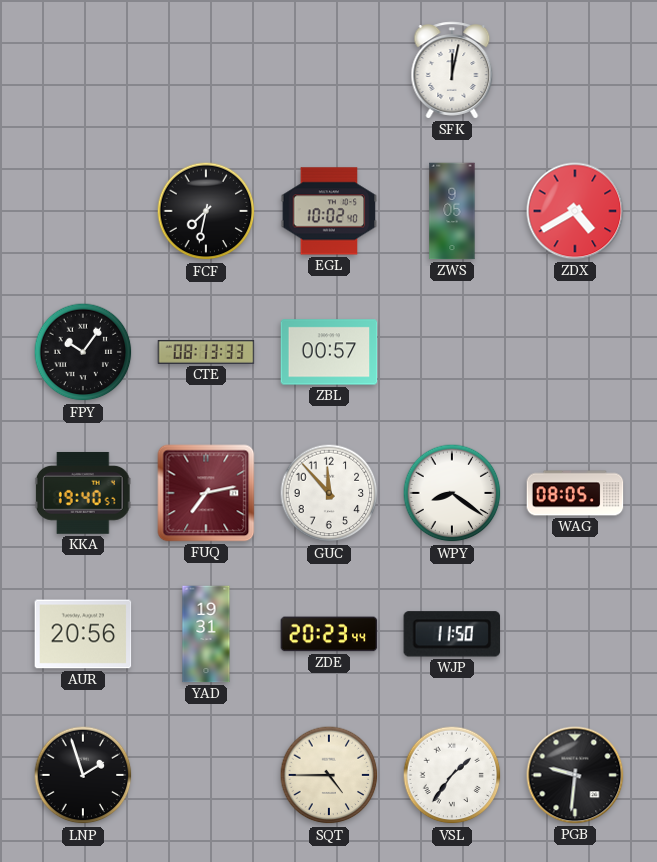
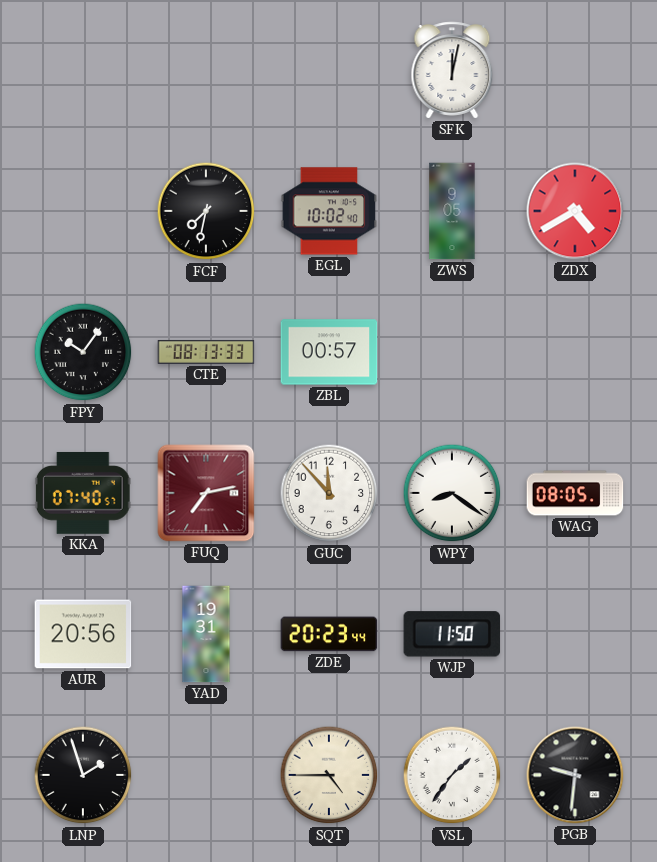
KKA: 19:40 -> 07:40
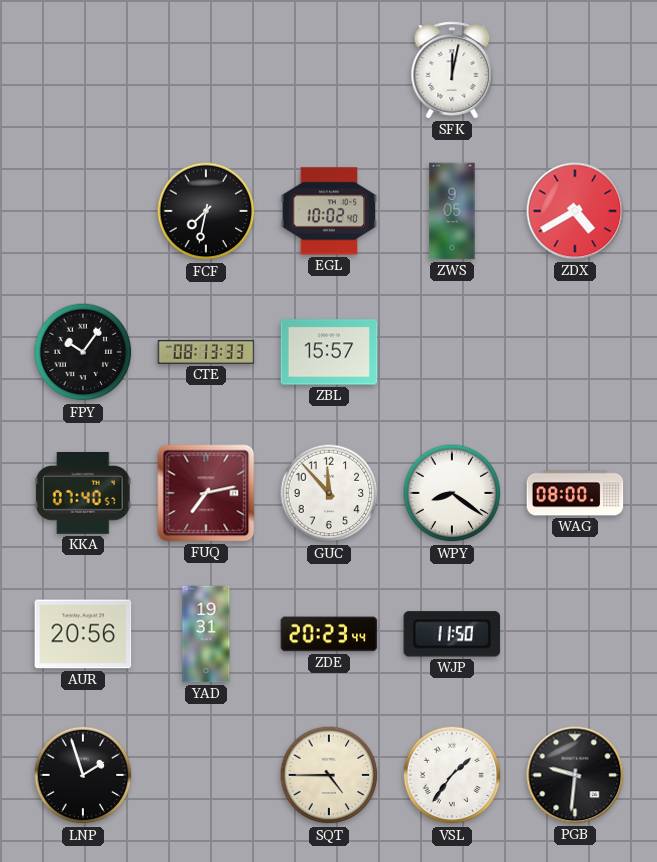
ZBL: 00:57 -> 15:57
WAG: 08:05 -> 08:00
